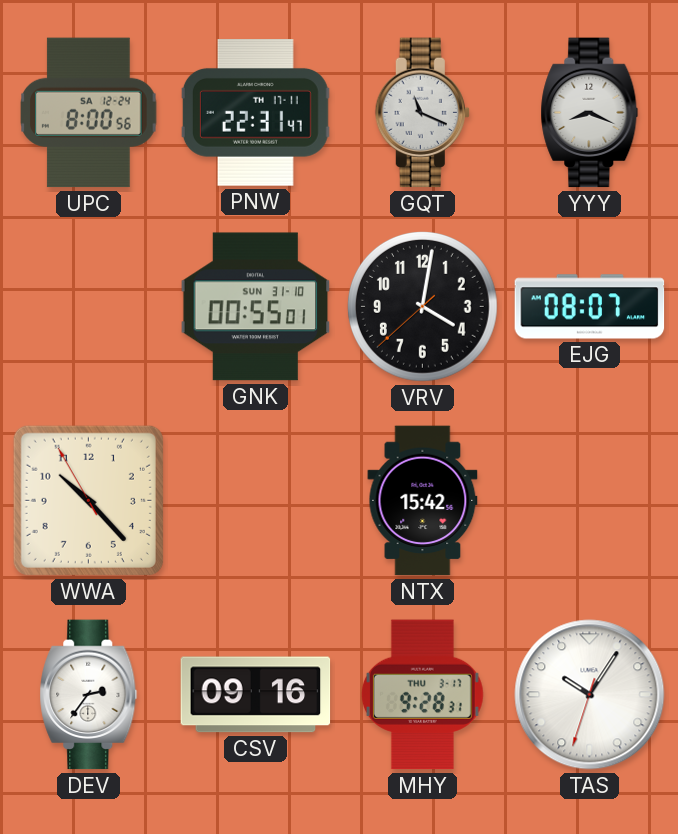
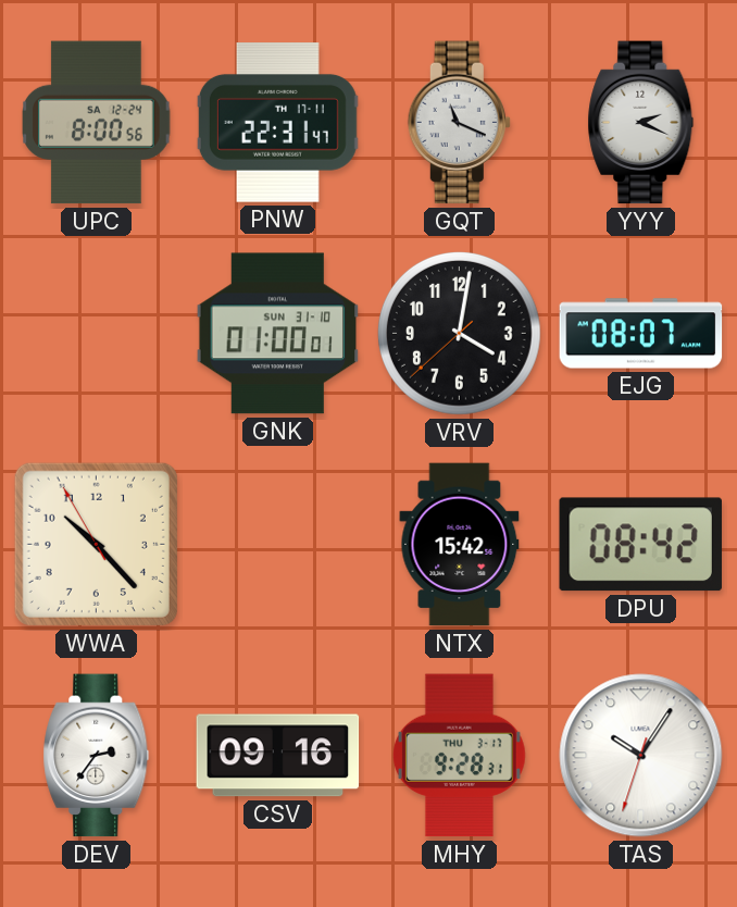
YYY: 8:19 -> 2:19
GNK: 00:55 -> 01:00
DPU: none -> 08:42
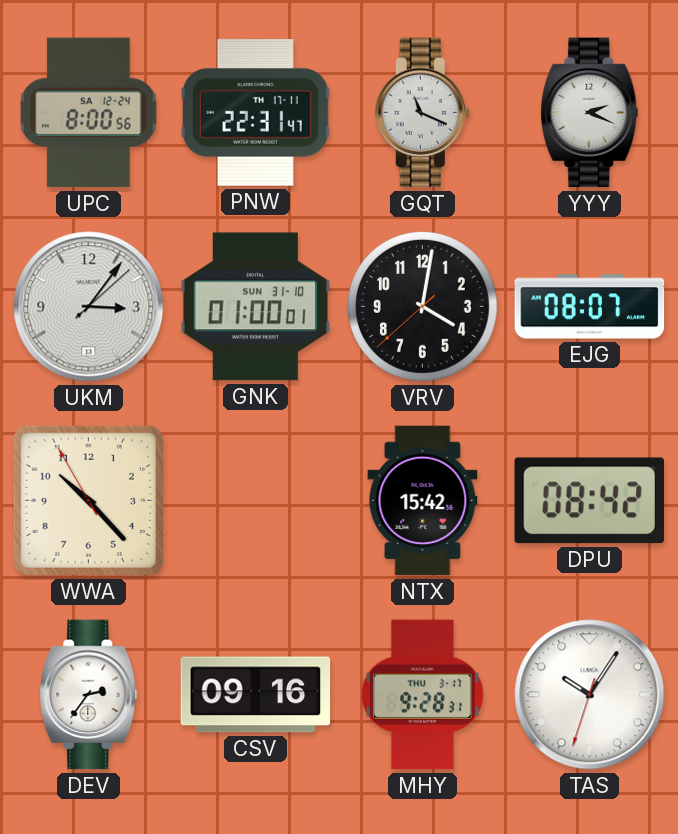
UKM: none -> 3:06
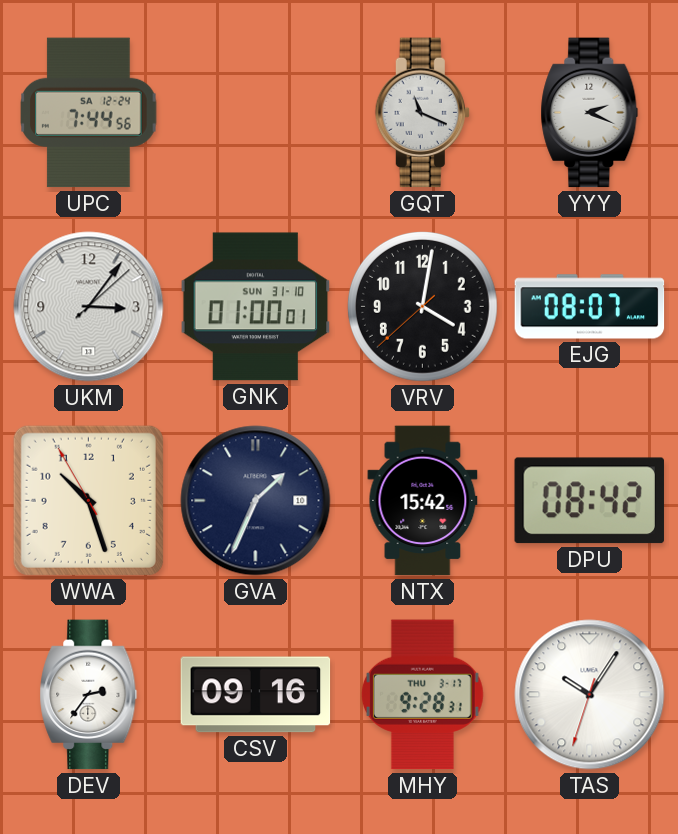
UPC: 8:00 -> 7:44
PNW: 22:31 -> none
WWA: 10:22 -> 10:26
GVA: none -> 1:34
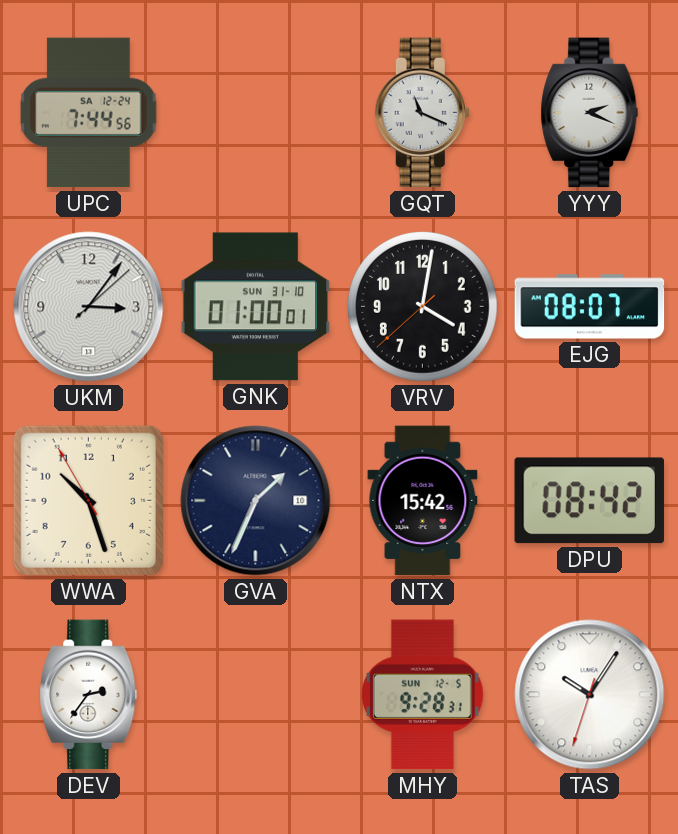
CSV: 09:16 -> none
MHY date: THU 3-17 -> SUN 12-5
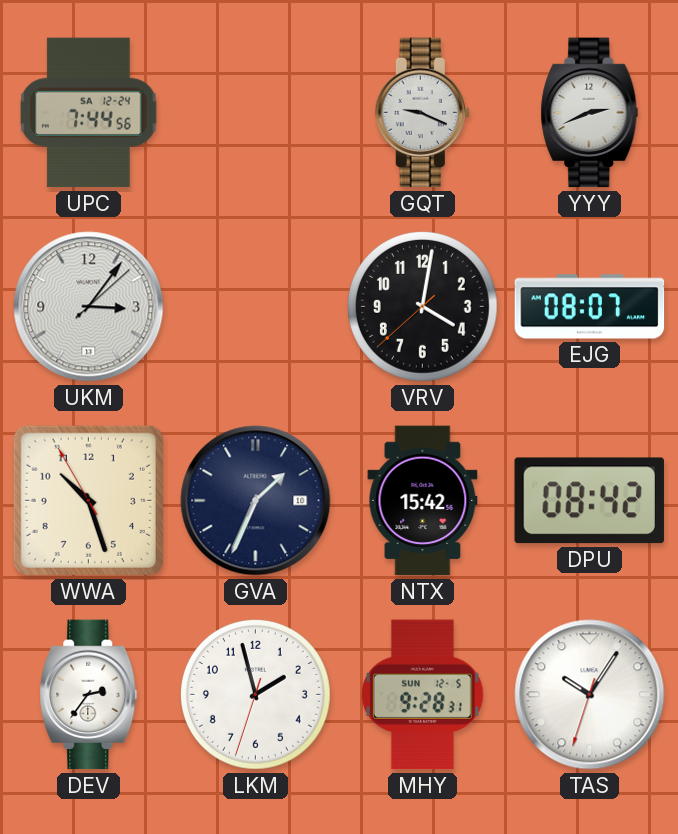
GQT: 11:19 -> 9:19
YYY: 2:19 -> 2:41
GNK: 01:00 -> none
LKM: none -> 1:57
